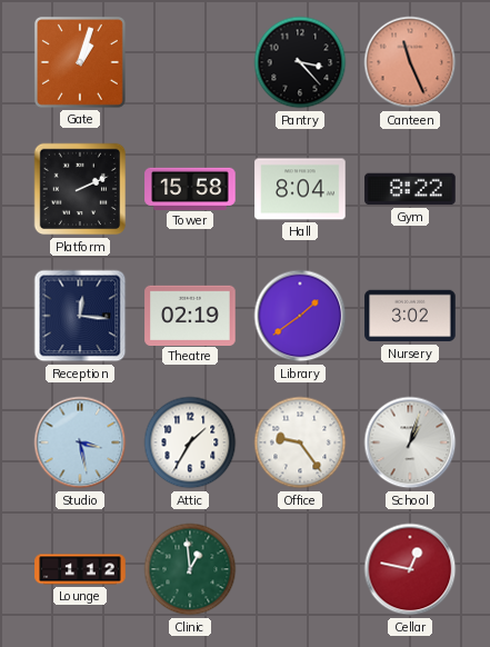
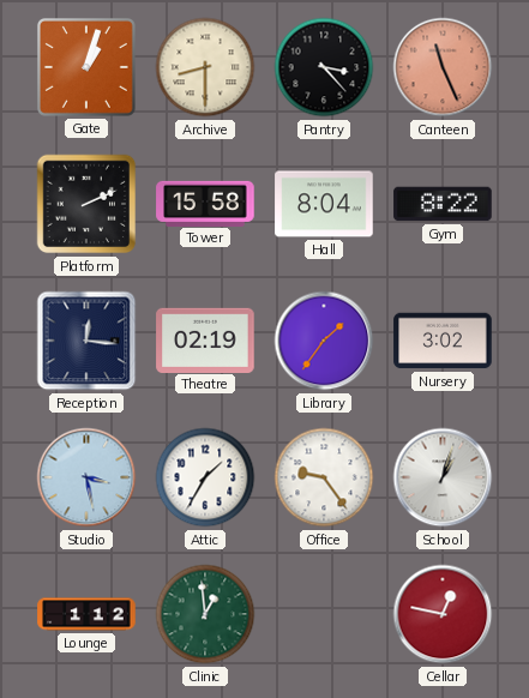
Archive: none -> 8:30
Library: 1:39 -> 1:36
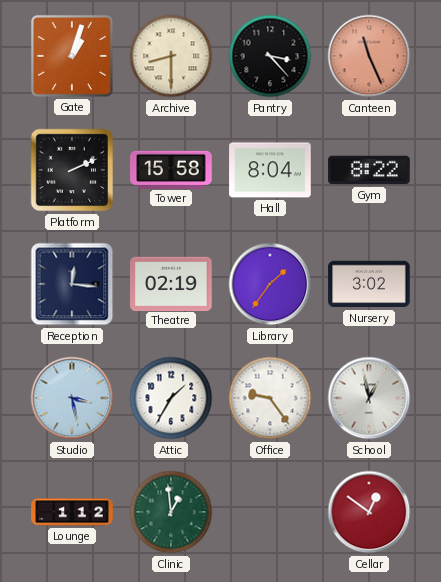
School: 1:03 -> 12:58
Cellar: 12:47 -> 12:51
